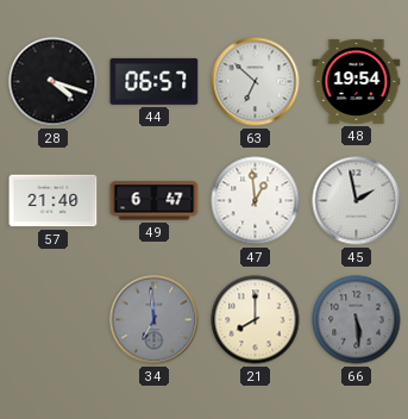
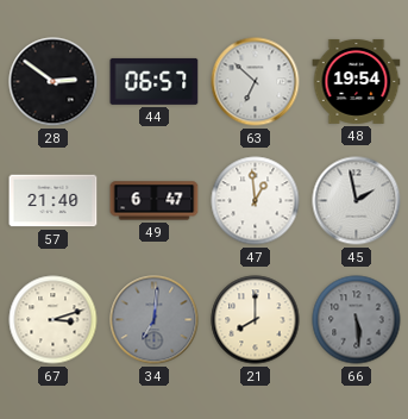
28: 4:18 -> 2:51
67: none -> 3:12
34: 6:59 -> 7:01
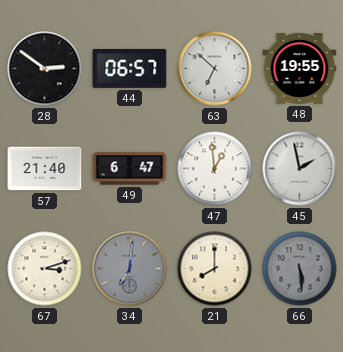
48: 19:54 -> 19:55
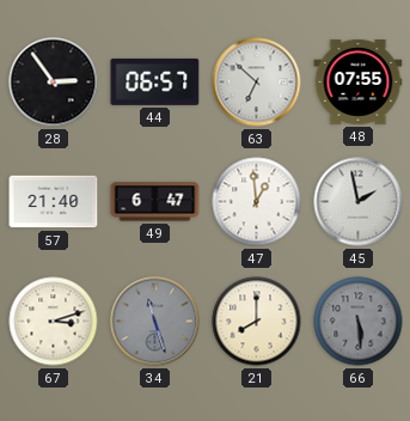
28: 2:51 -> 2:54
48: 19:55 -> 07:55
34: 7:01 -> 11:27
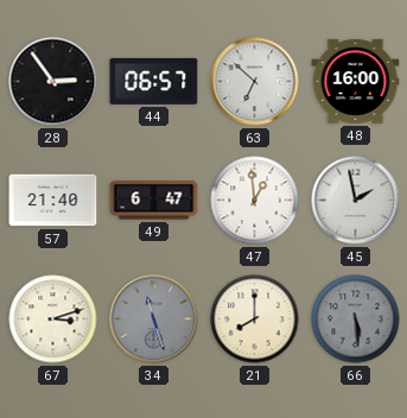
48: 07:55 -> 16:00
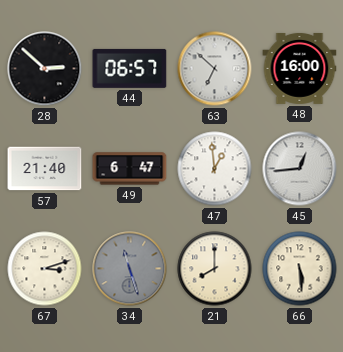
28: 2:54 -> 2:52
45: 1:58 -> 12:44
66 dial: grey -> cream
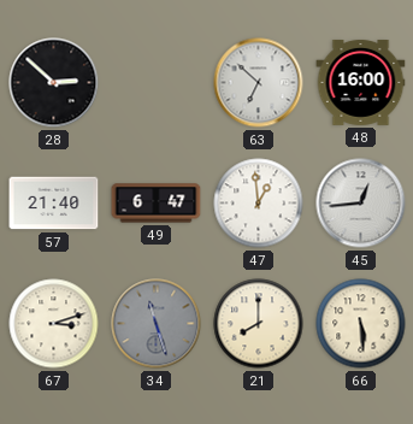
44: 06:57 -> none
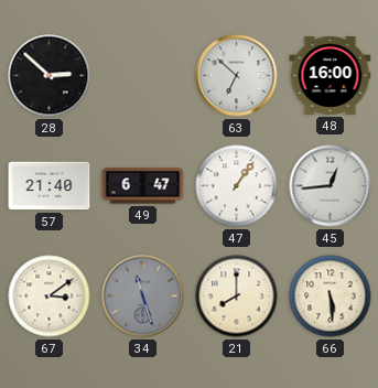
47: 12:59 -> 1:06
67: 3:12 -> 3:09
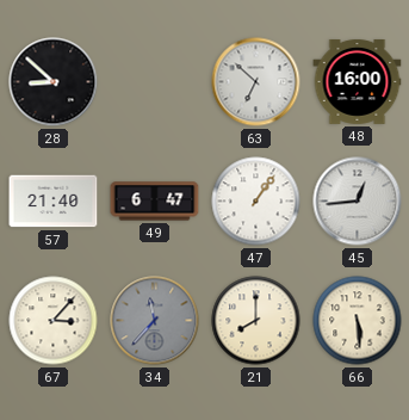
28: 2:52 -> 8:52
67: 3:09 -> 3:07
34: 11:27 -> 11:37
